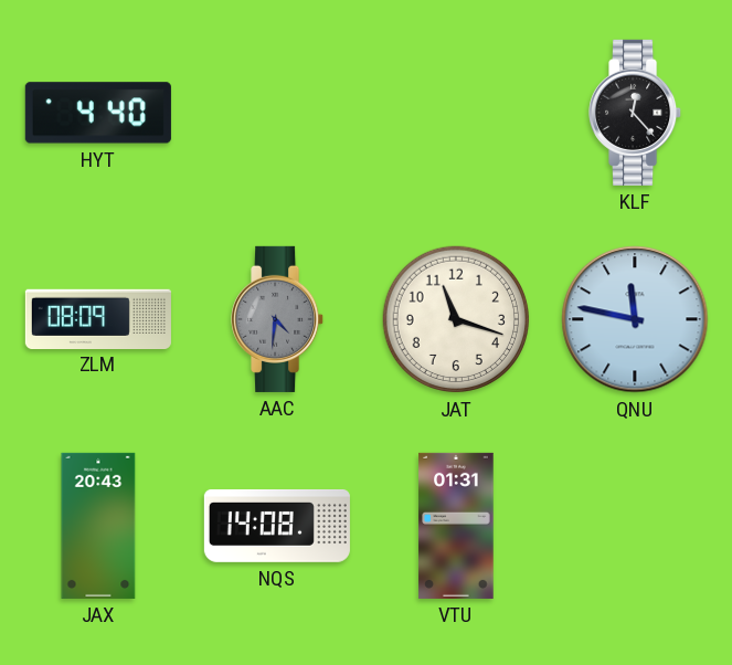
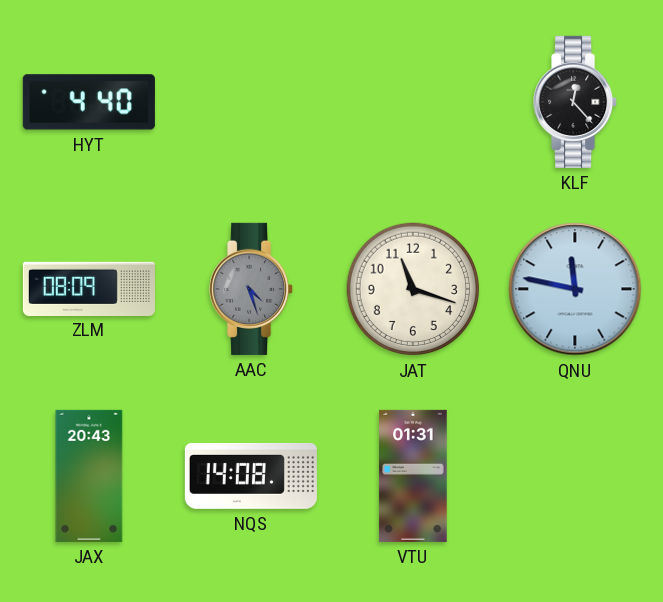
AAC: 4:31 -> 4:27
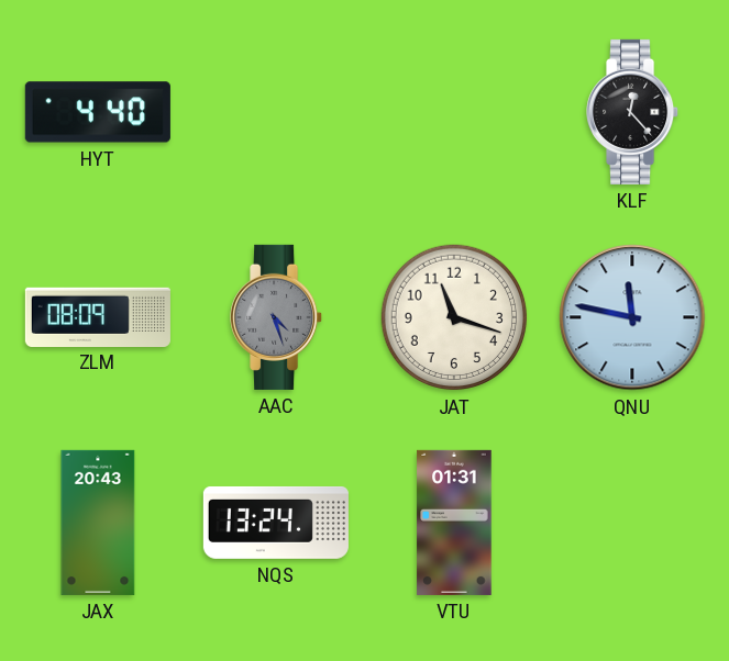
NQS: 14:08 -> 13:24
